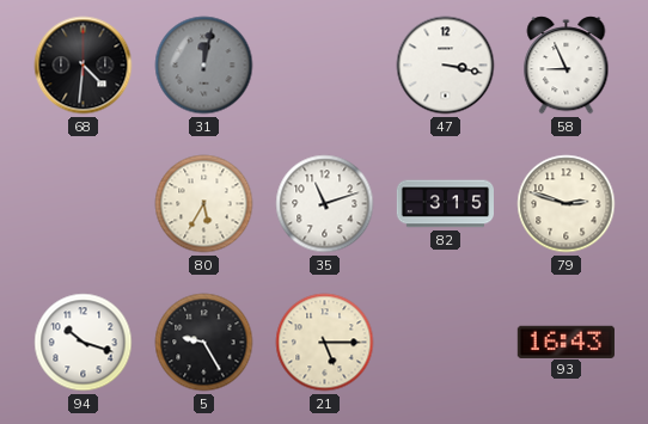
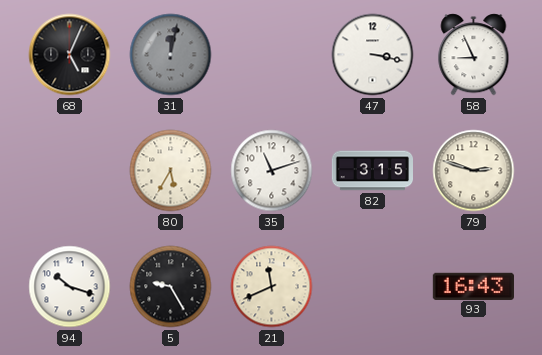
68: 4:31 -> 5:04
21: 5:15 -> 11:41
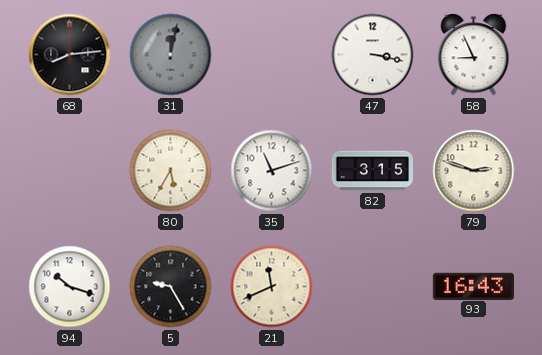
68: 5:04 -> 8:14
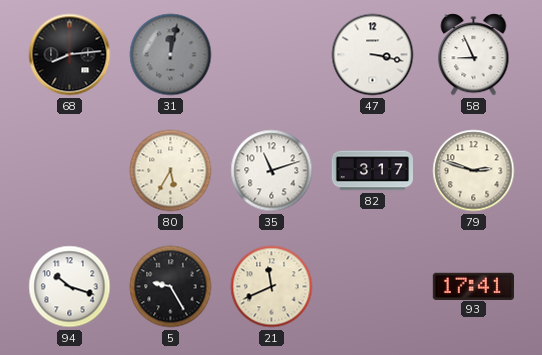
82: 3:15 -> 3:17
93: 16:43 -> 17:41
